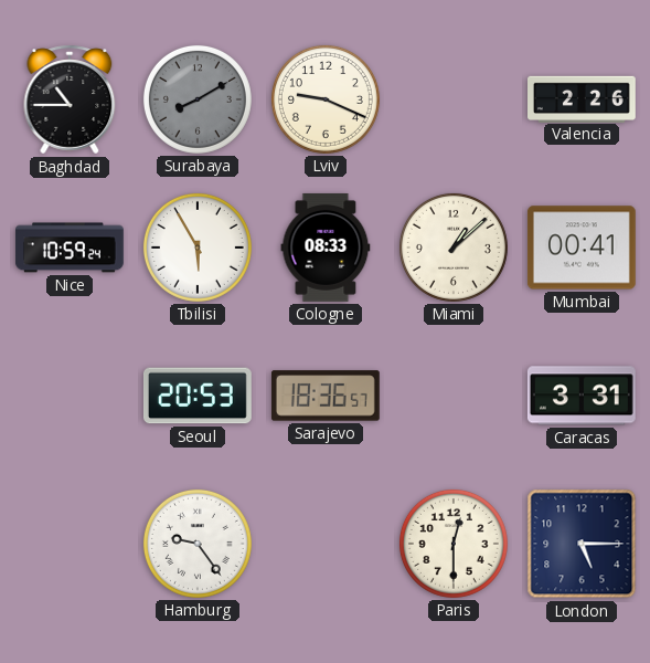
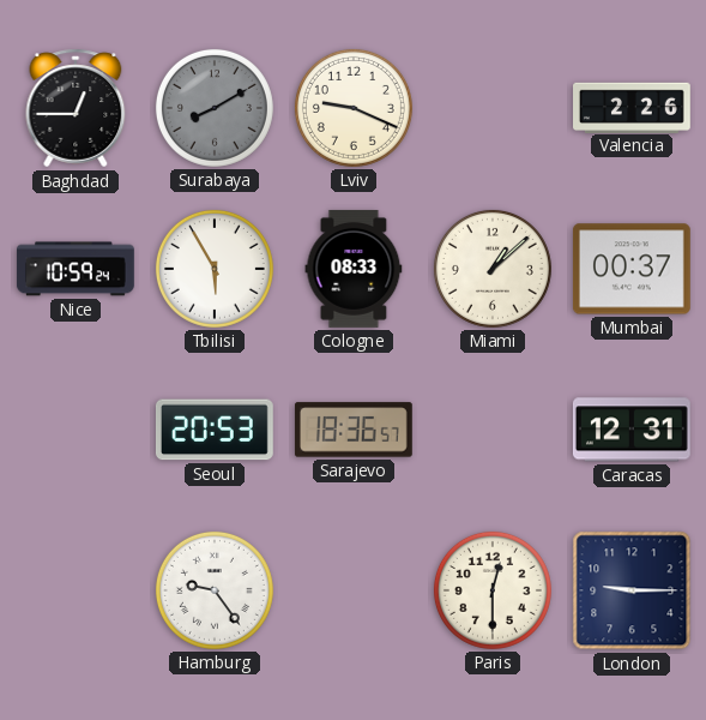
Baghdad: 10:45 -> 12:45
Mumbai: 00:41 -> 00:37
Caracas: 3:31 -> 12:31
London: 5:15 -> 9:15
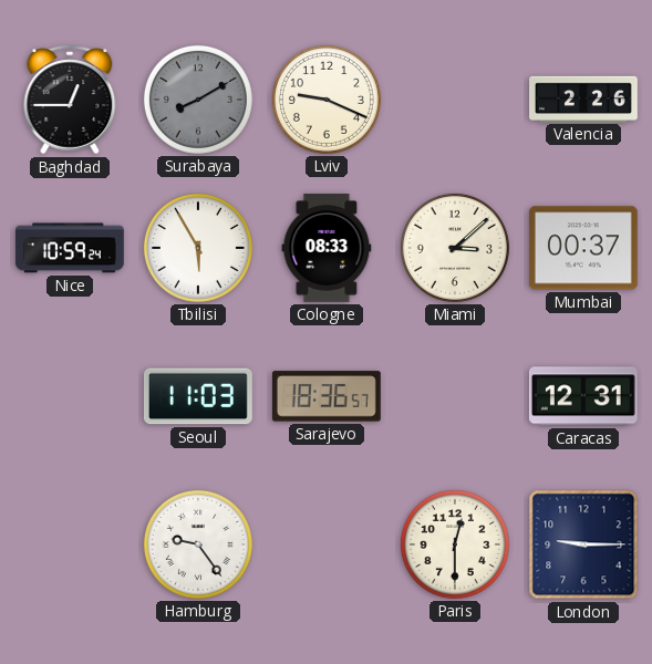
Miami: 1:08 -> 3:08
Seoul: 20:53 -> 11:03
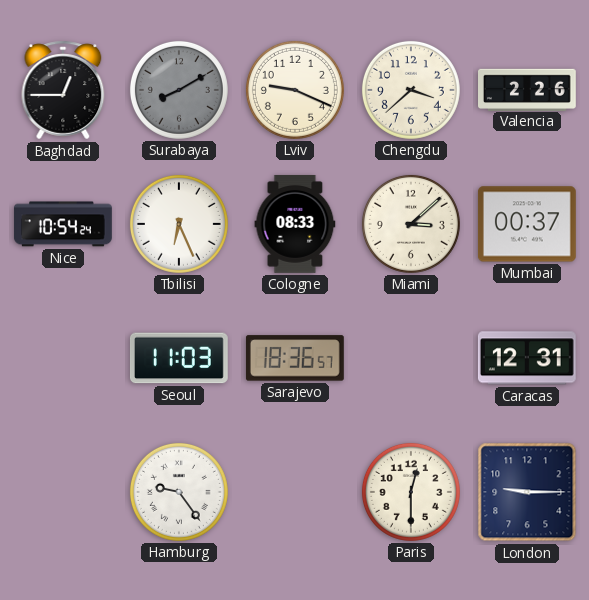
Chengdu: none -> 3:38
Nice: 10:59 -> 10:54
Tbilisi: 5:55 -> 6:26
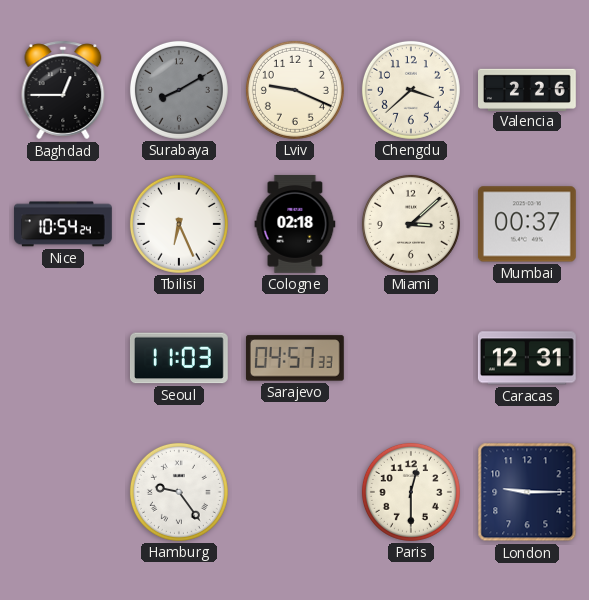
Cologne: 08:33 -> 02:18
Sarajevo: 18:36 -> 04:57
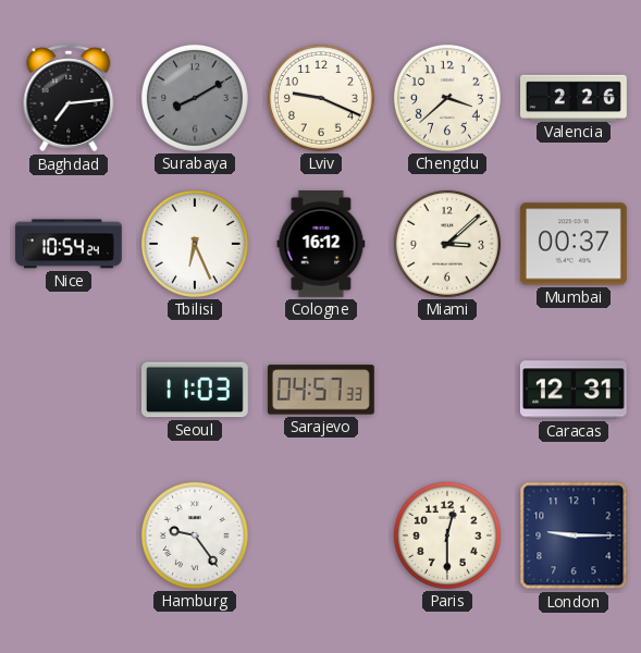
Baghdad: 12:45 -> 7:14
Cologne: 02:18 -> 16:12
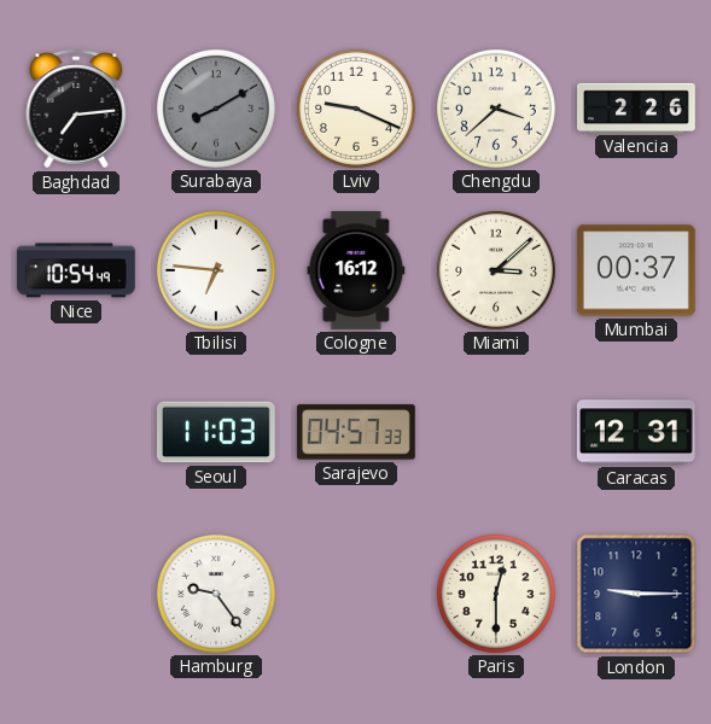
Nice: 10:54:24 -> 10:54:49
Tbilisi: 6:26 -> 6:46
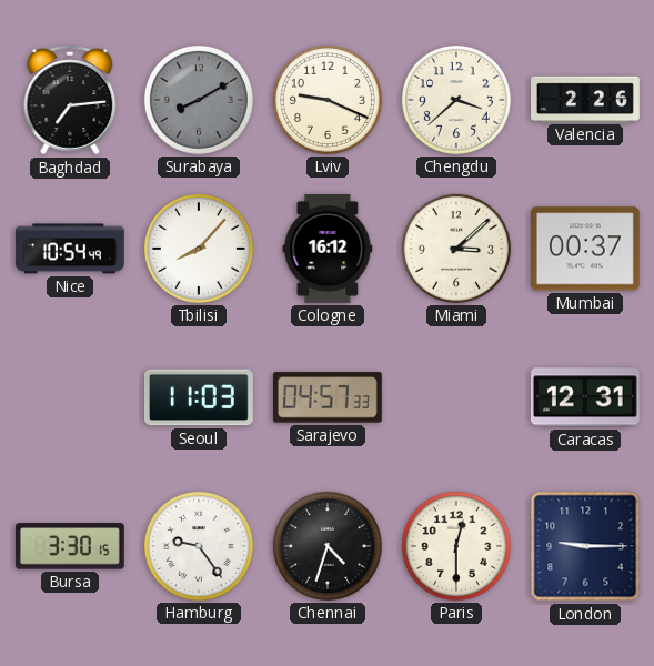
Tbilisi: 6:46 -> 8:07
Bursa: none -> 3:30
Chennai: none -> 4:33
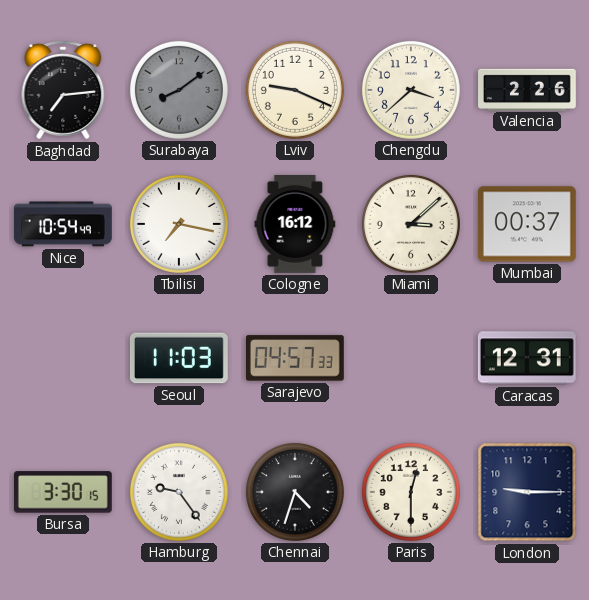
Surabaya: 8:10 -> 8:09
Tbilisi: 8:07 -> 7:17
